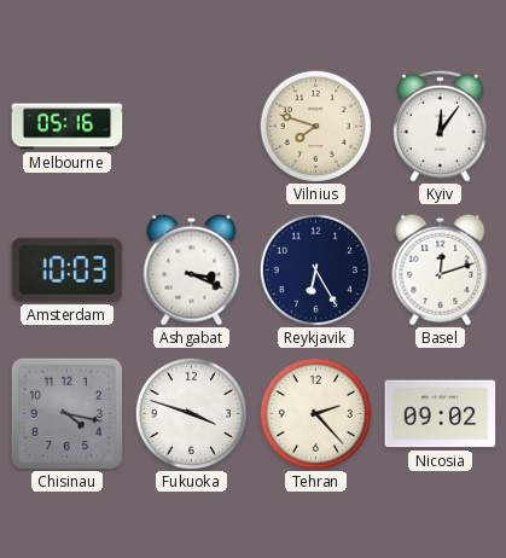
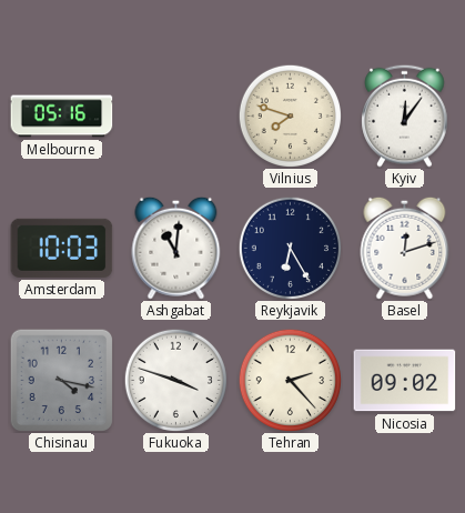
Ashgabat: 3:19 -> 11:01
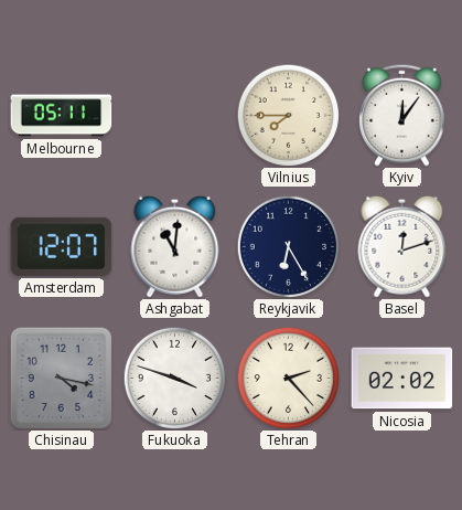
Melbourne: 05:16 -> 05:11
Vilnius: 7:48 -> 7:45
Amsterdam: 10:03 -> 12:07
Nicosia: 09:02 -> 02:02
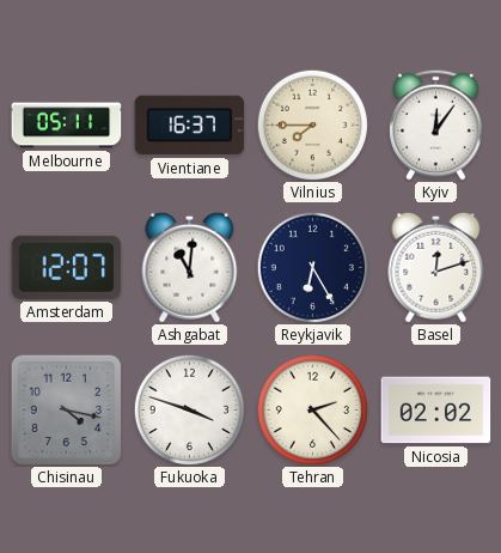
Vientiane: none -> 16:37
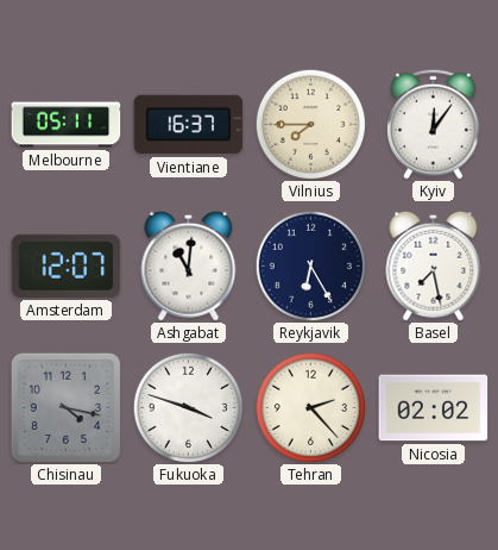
Basel: 12:12 -> 7:28
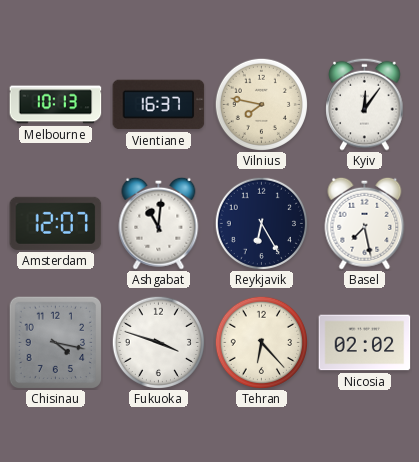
Melbourne: 05:11 -> 10:13
Vilnius: 7:45 -> 7:47
Tehran: 2:23 -> 6:23
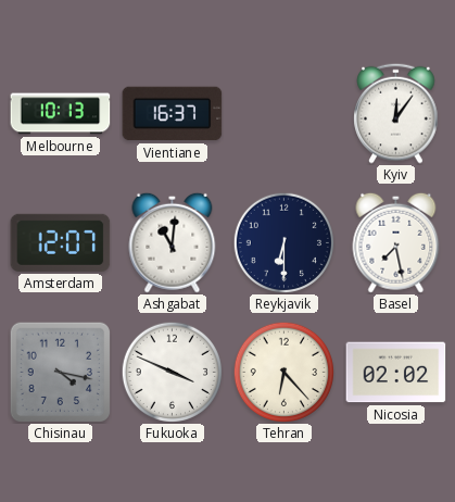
Vilnius: 7:47 -> none
Reykjavik: 6:25 -> 6:30
Fukuoka: 3:48 -> 3:49
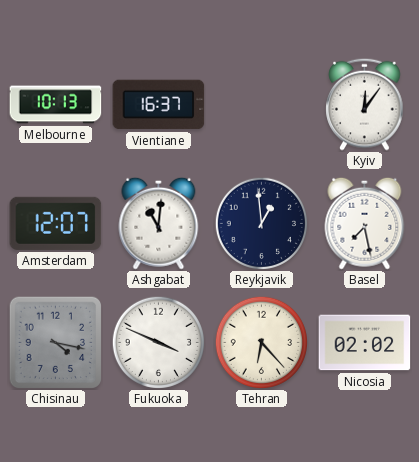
Reykjavik: 6:30 -> 12:59
